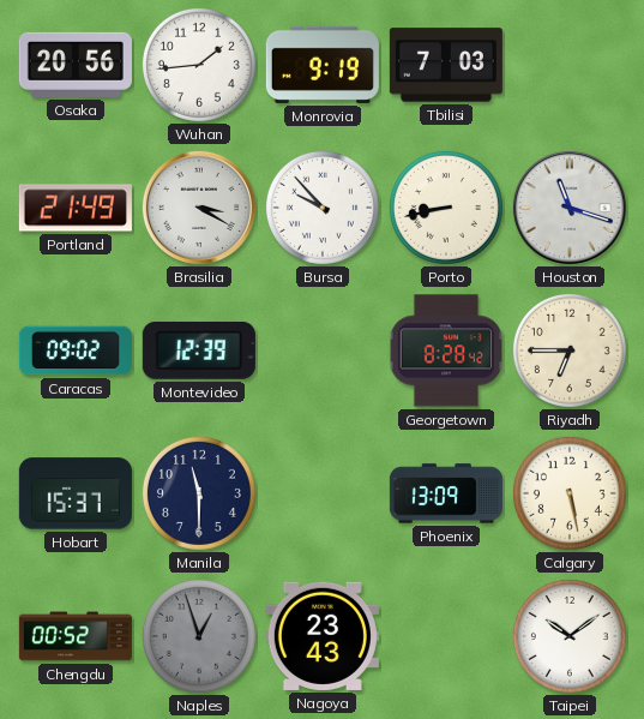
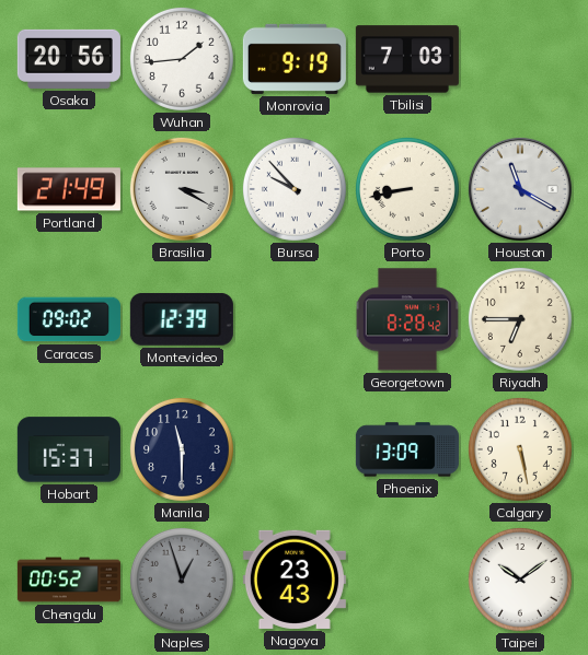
Houston: 11:18 -> 11:20
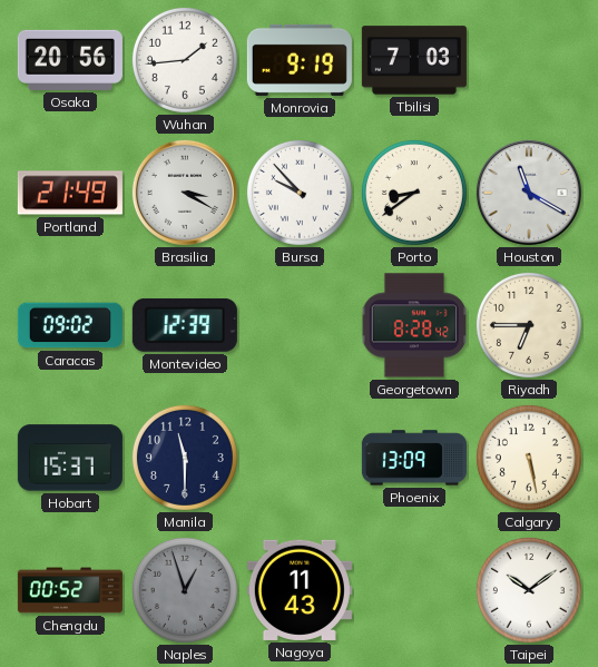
Porto: 8:43 -> 8:39
Nagoya: 23:43 -> 11:43
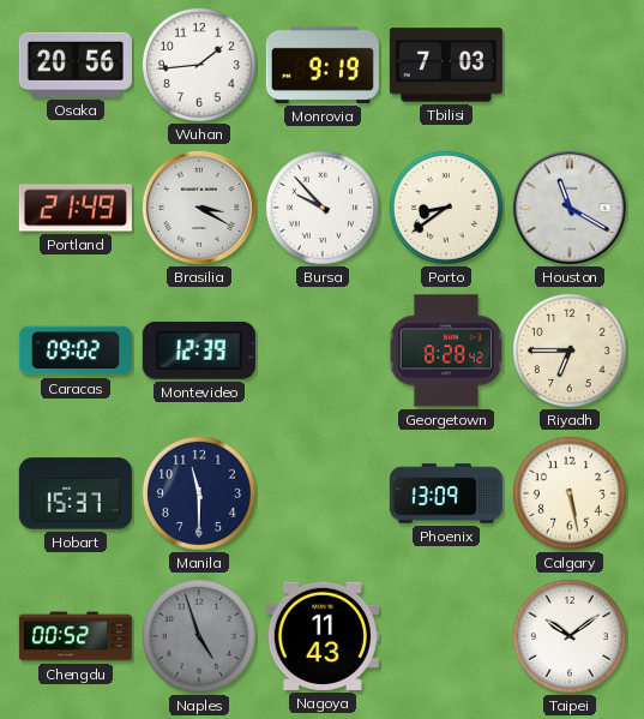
Naples: 12:57 -> 4:57
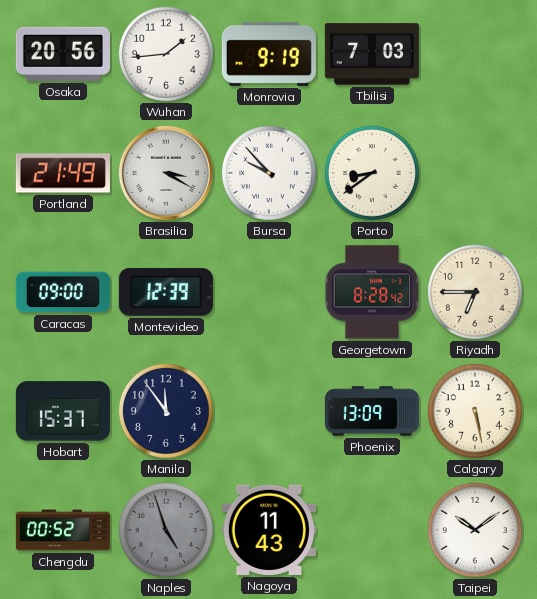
Houston: 11:20 -> none
Caracas: 09:02 -> 09:00
Manila: 11:30 -> 11:54
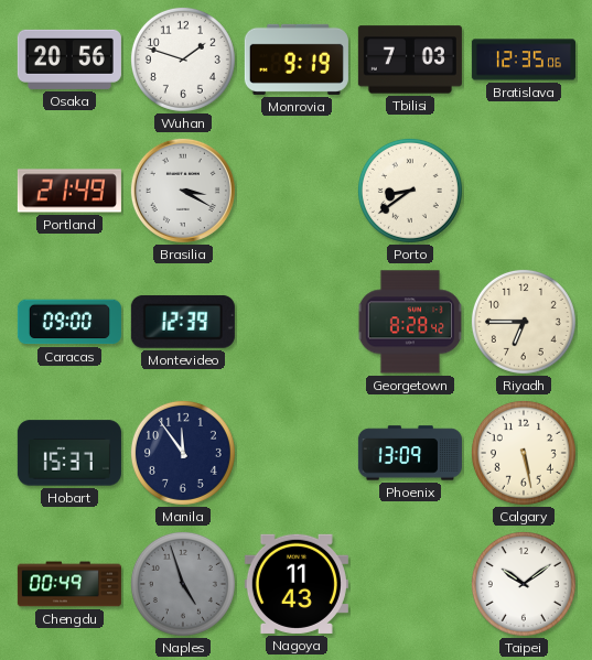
Wuhan: 1:44 -> 1:48
Bratislava: none -> 12:35
Bursa: 9:53 -> none
Chengdu: 00:52 -> 00:49
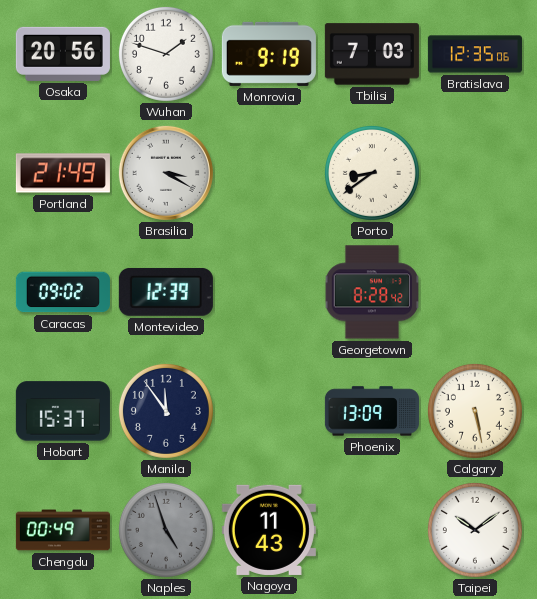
Caracas: 09:00 -> 09:02
Riyadh: 6:45 -> none
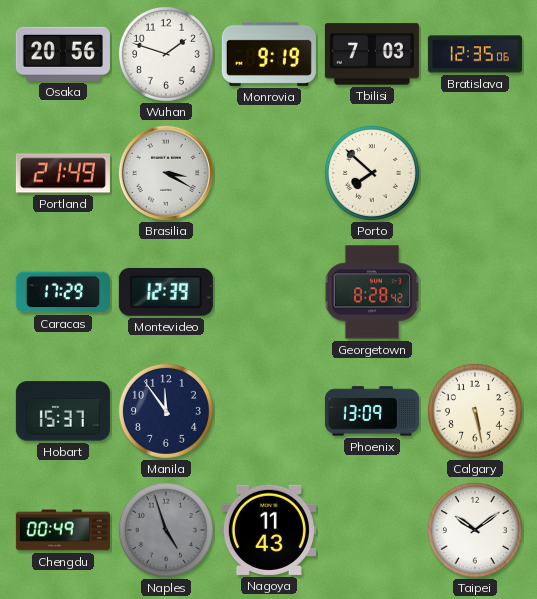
Porto: 8:39 -> 7:52
Caracas: 09:02 -> 17:29
